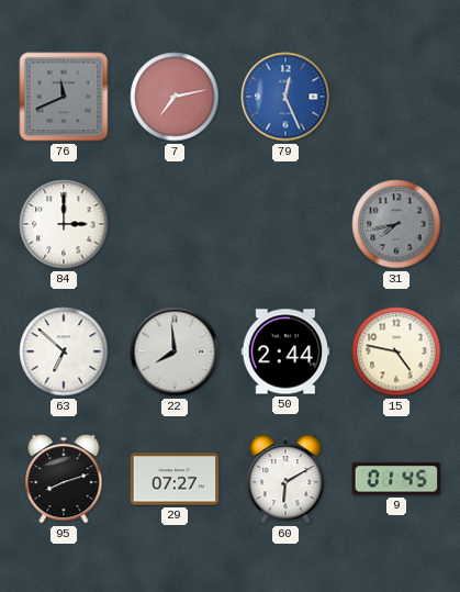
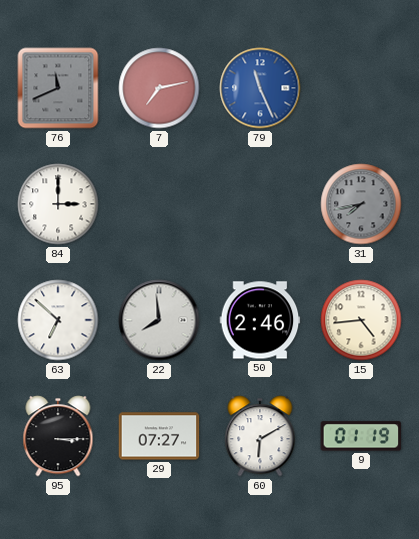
79: 12:26 -> 11:26
50: 2:44 -> 2:46
15: 4:47 -> 4:44
95: 8:12 -> 3:15
9: 01:45 -> 01:19
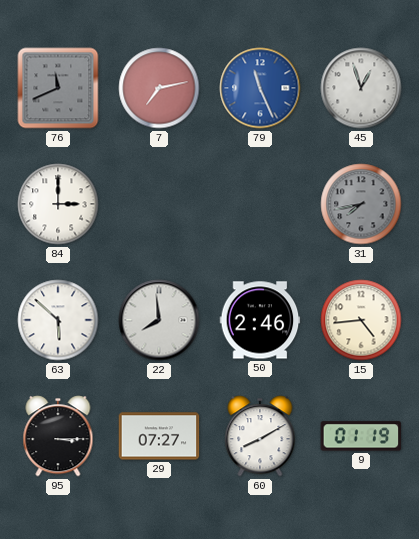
45: none -> 12:57
63: 6:52 -> 5:52
60: 6:10 -> 8:10
